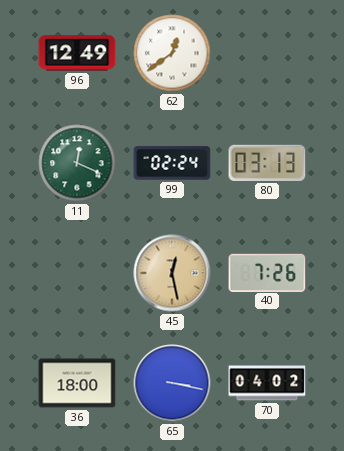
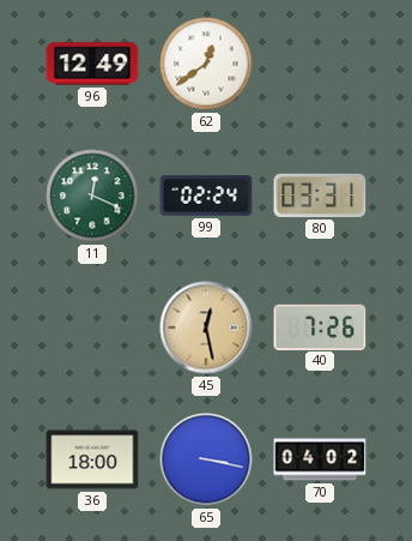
80: 03:13 -> 03:31
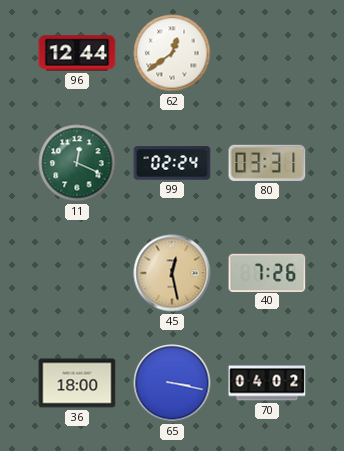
96: 12:49 -> 12:44
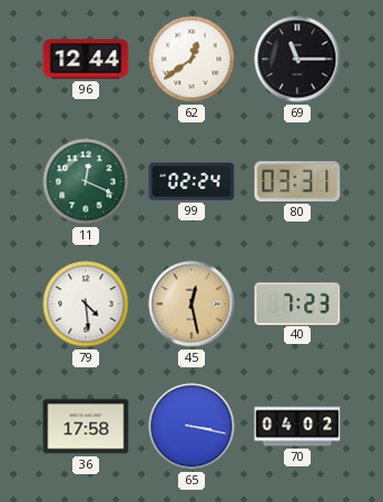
69: none -> 11:15
79: none -> 4:29
40: 7:26 -> 7:23
36: 18:00 -> 17:58
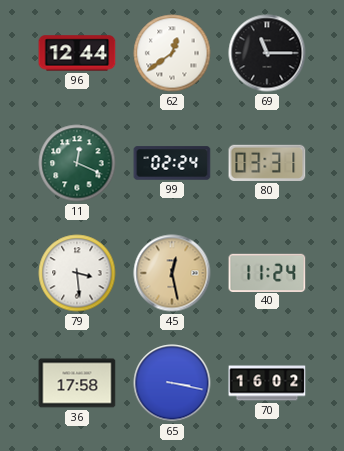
79: 4:29 -> 3:29
40: 7:23 -> 11:24
70: 04:02 -> 16:02
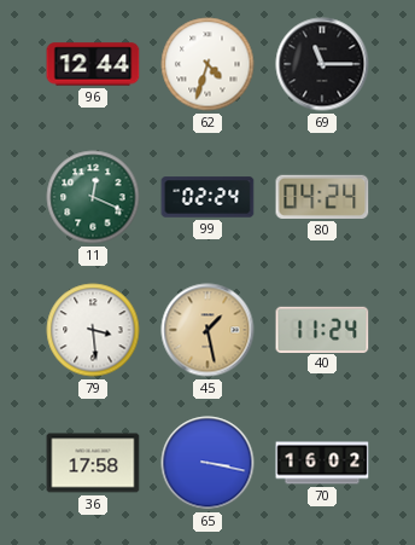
62: 12:39 -> 4:33
80: 03:31 -> 04:24
45: 12:28 -> 1:28
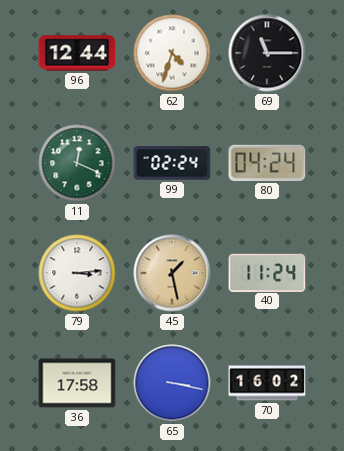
79: 3:29 -> 3:14
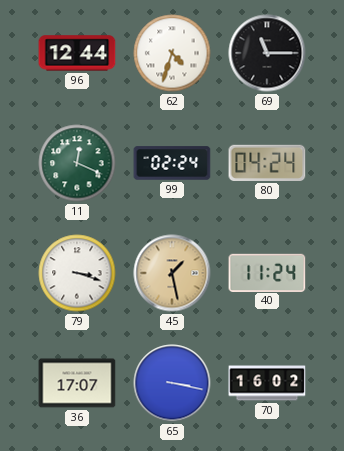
79: 3:14 -> 3:18
36: 17:58 -> 17:07
